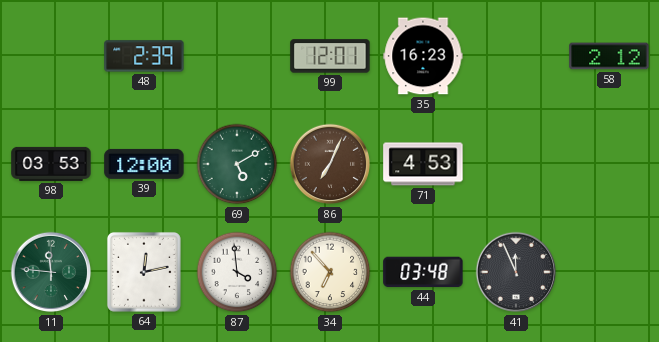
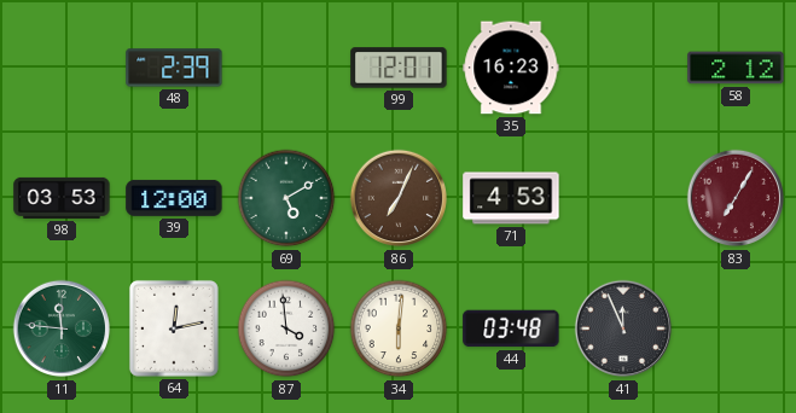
83: none -> 7:05
34: 6:53 -> 6:01
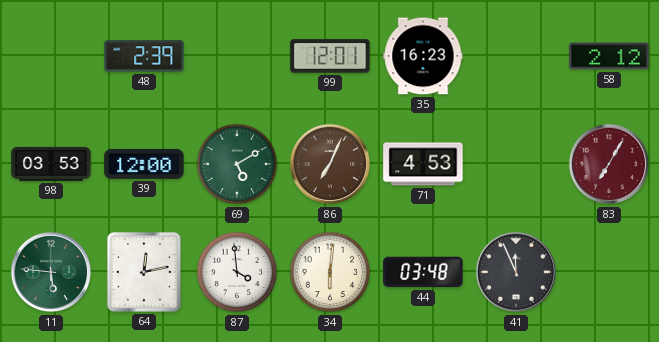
11: 11:46 -> 5:46
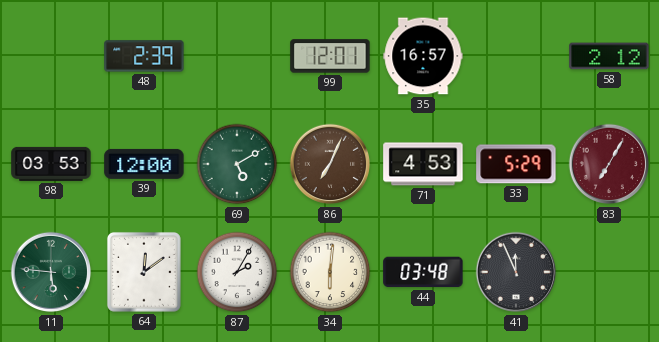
35: 16:23 -> 16:57
33: none -> 5:29
64: 12:13 -> 12:09
87: 3:59 -> 2:05
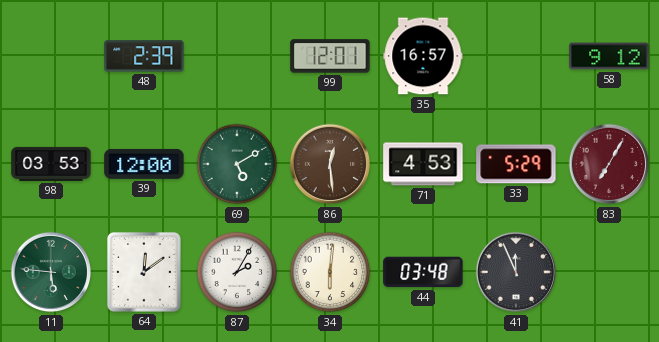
58: 2:12 -> 9:12
86: 7:04 -> 12:29
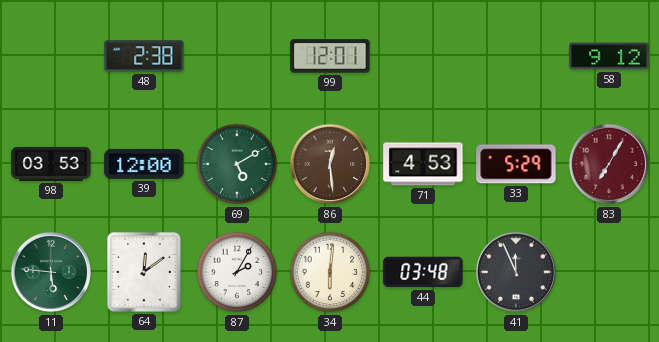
48: 2:39 -> 2:38
35: 16:57 -> none
